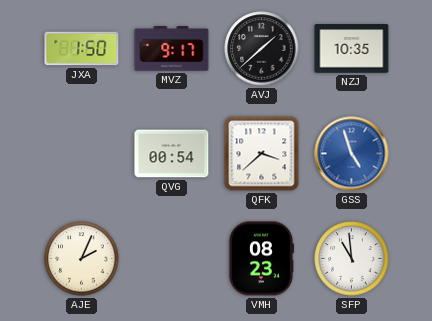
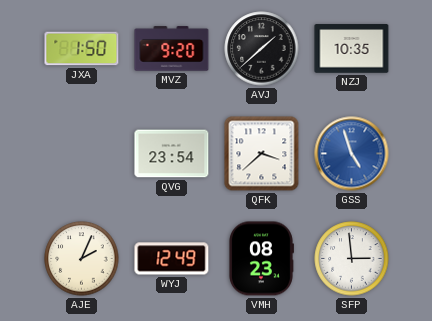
MVZ: 9:17 -> 9:20
QVG: 00:54 -> 23:54
WYJ: none -> 12:49
SFP: 10:59 -> 2:59
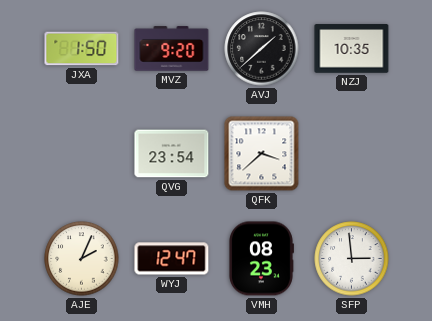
GSS: 4:57 -> none
WYJ: 12:49 -> 12:47
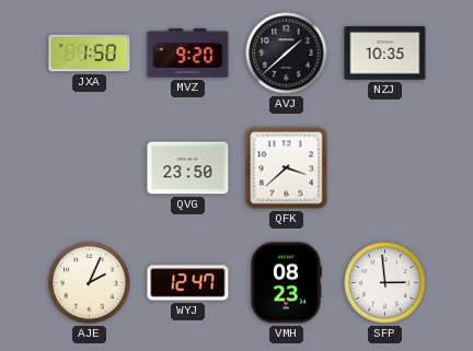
QVG: 23:54 -> 23:50
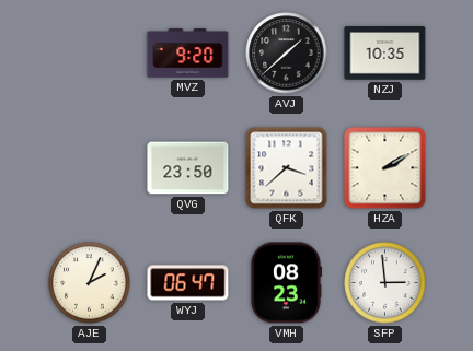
JXA: 1:50 -> none
HZA: none -> 2:10
WYJ: 12:47 -> 06:47
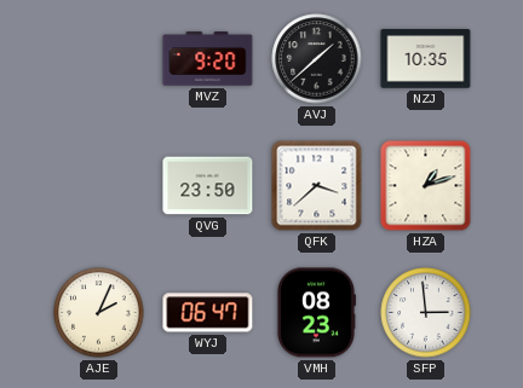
HZA: 2:10 -> 1:12
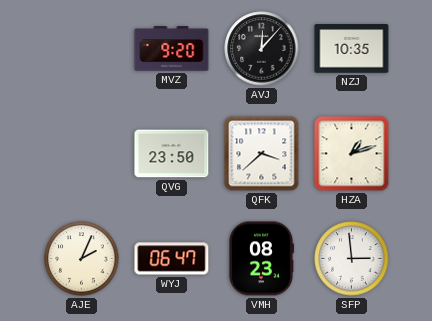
AVJ: 1:38 -> 12:07
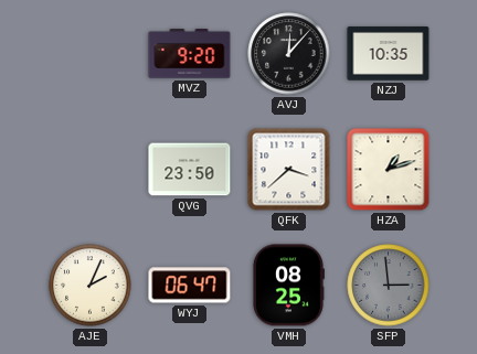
VMH: 08:23 -> 08:25
SFP dial: white -> grey
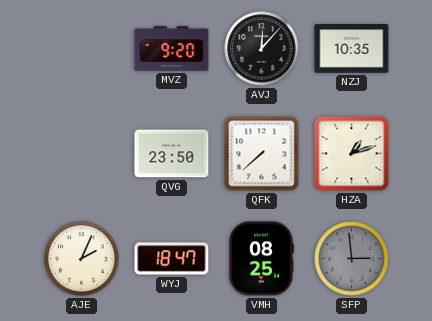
QFK: 3:38 -> 7:38
WYJ: 06:47 -> 18:47
